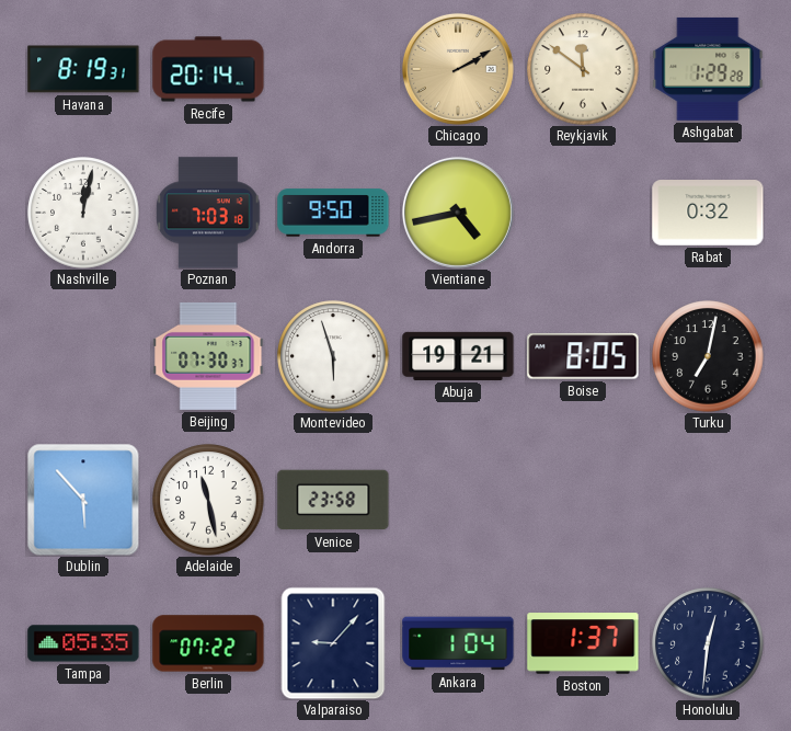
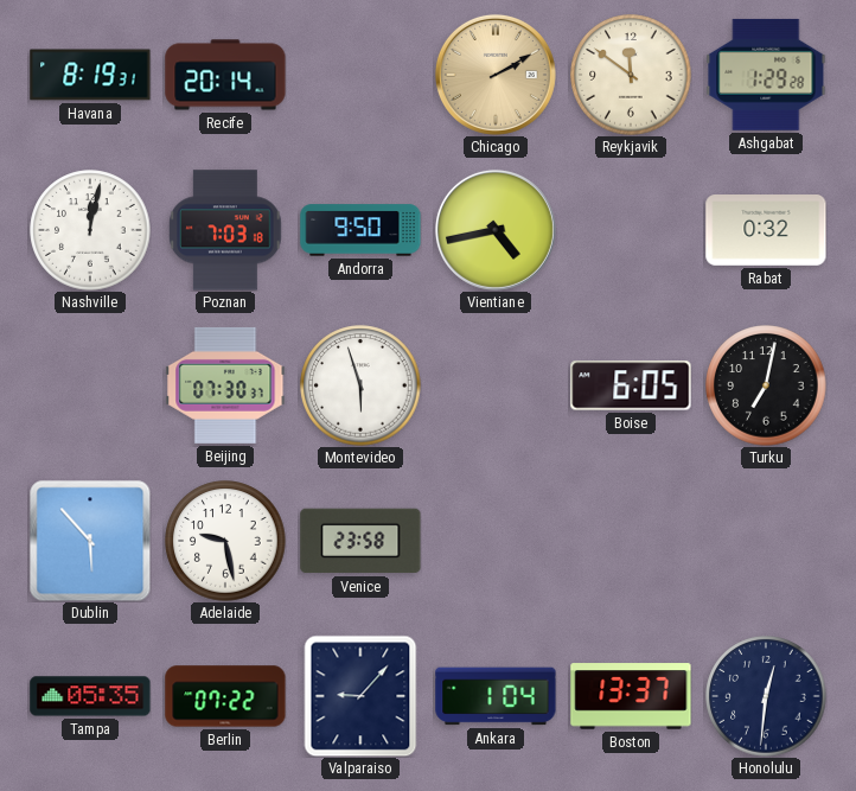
Abuja: 19:21 -> none
Boise: 8:05 -> 6:05
Adelaide: 11:28 -> 9:28
Boston: 1:37 -> 13:37
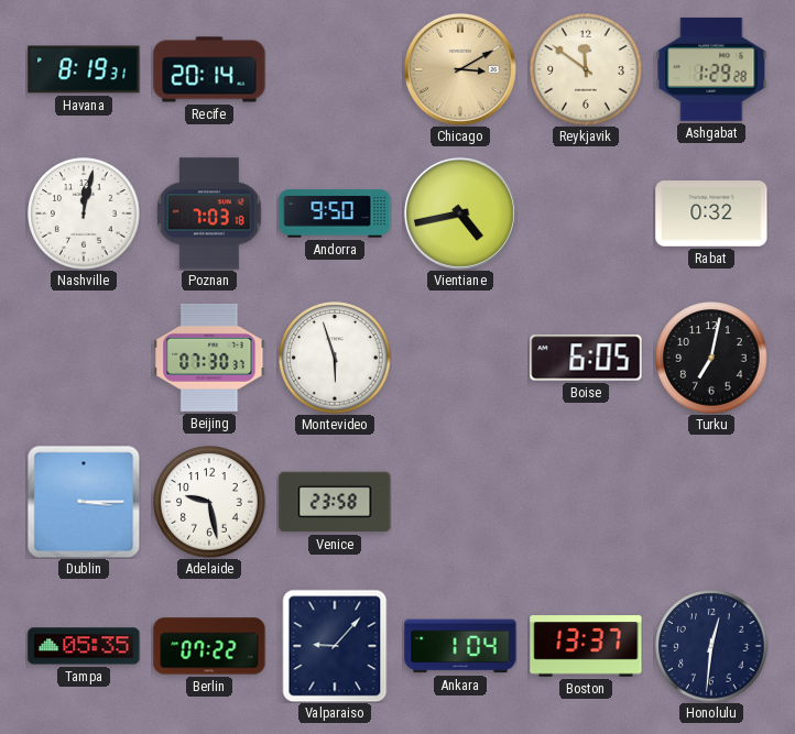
Chicago: 2:10 -> 3:10
Dublin: 5:53 -> 3:15
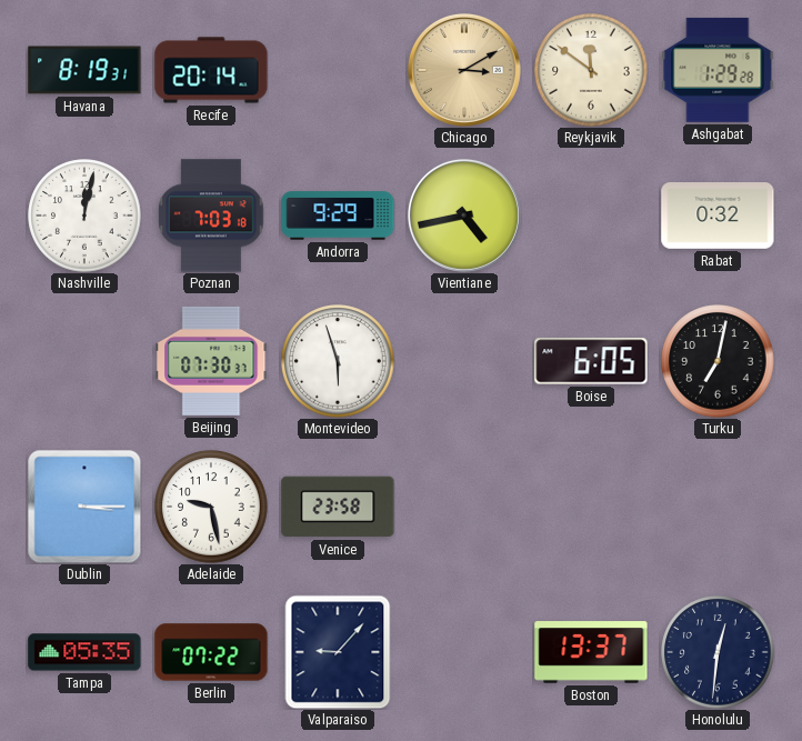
Andorra: 9:50 -> 9:29
Ankara: 1:04 -> none
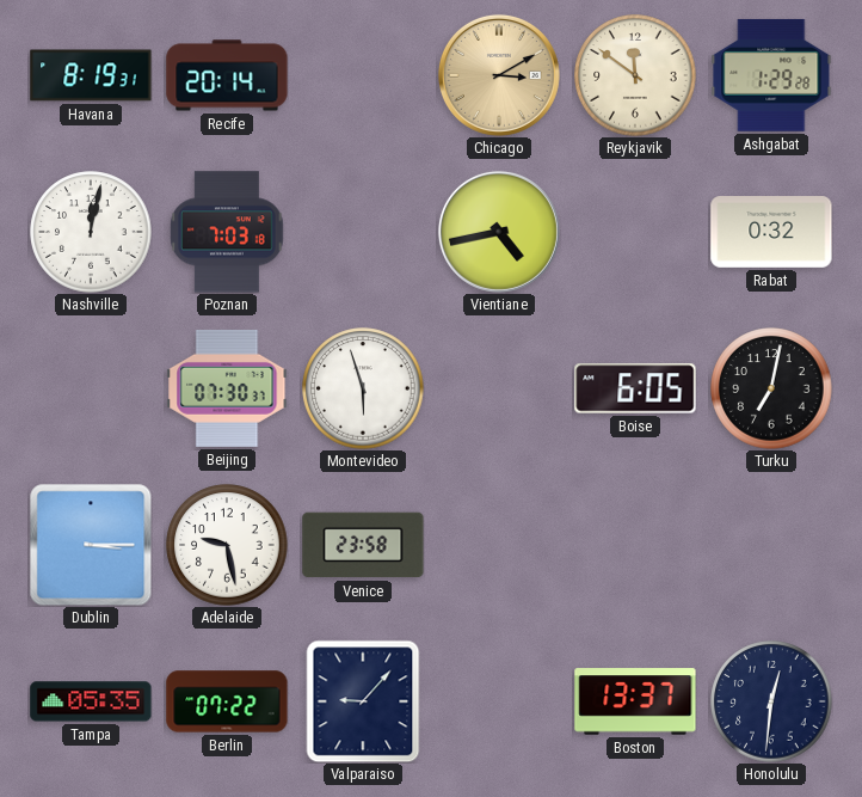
Andorra: 9:29 -> none
